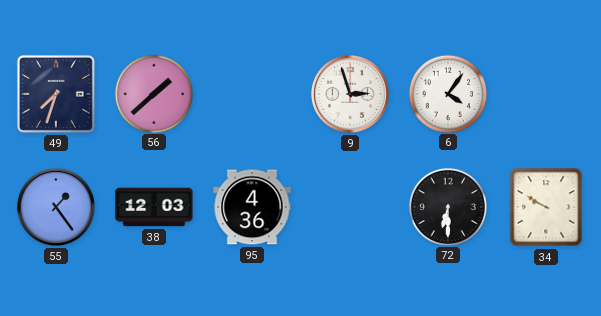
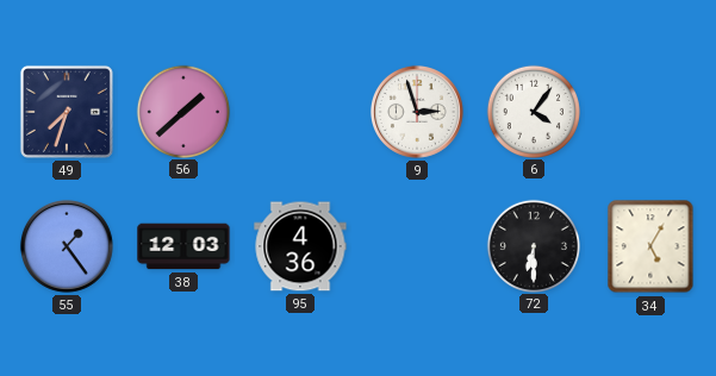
34: 9:50 -> 5:05
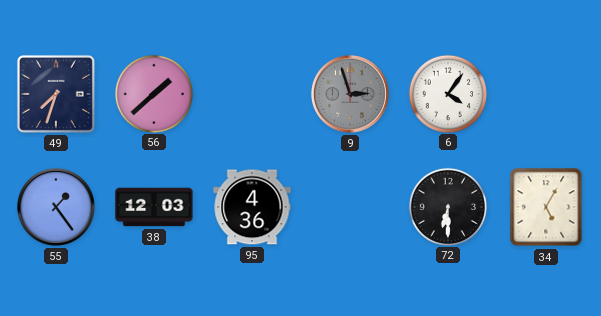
9 dial: white -> grey
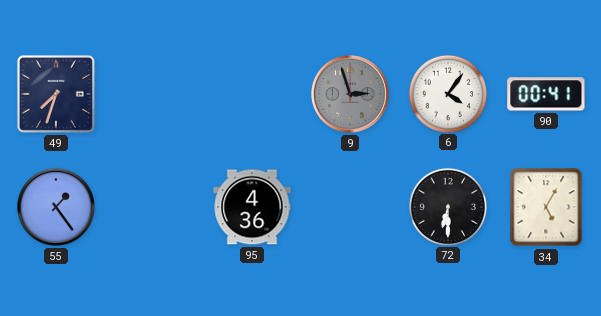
56: 1:38 -> none
90: none -> 00:41
38: 12:03 -> none
